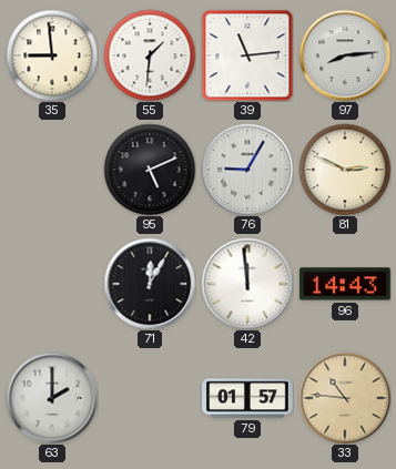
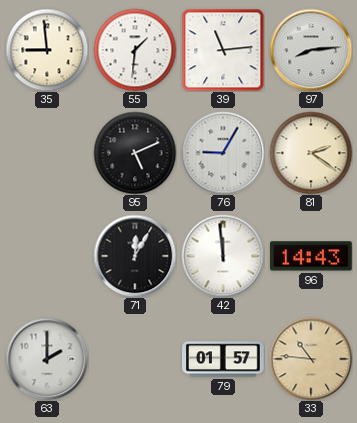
81: 2:49 -> 2:21
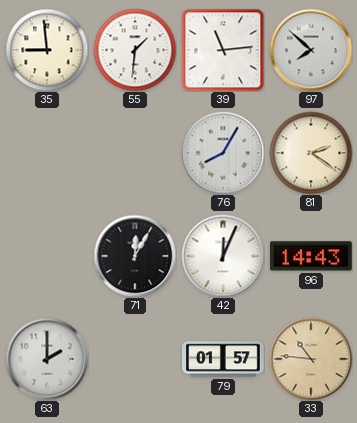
97: 8:14 -> 7:52
95: 5:11 -> none
76: 9:05 -> 8:05
42: 11:59 -> 12:04
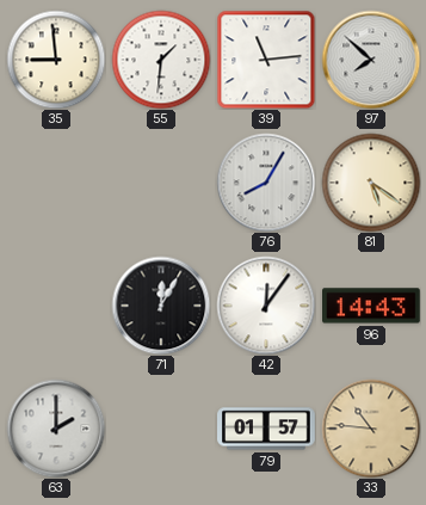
81: 2:21 -> 5:21
42: 12:04 -> 12:06
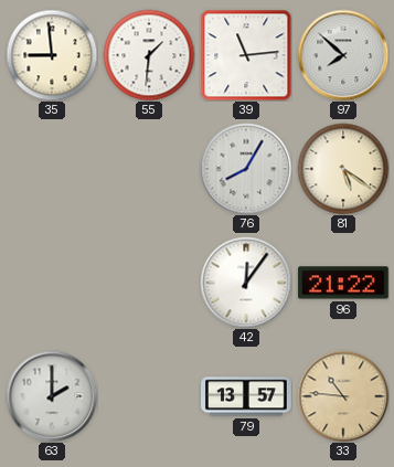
71: 12:05 -> none
96: 14:43 -> 21:22
79: 01:57 -> 13:57
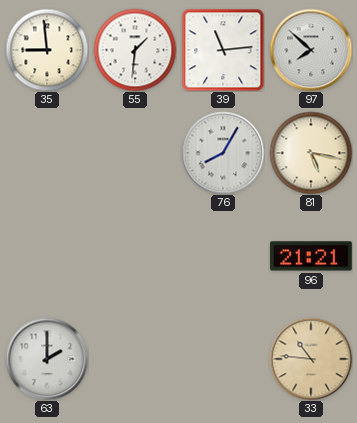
81: 5:21 -> 5:17
42: 12:06 -> none
96: 21:22 -> 21:21
79: 13:57 -> none
